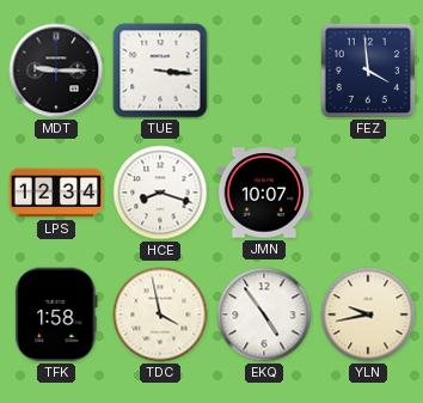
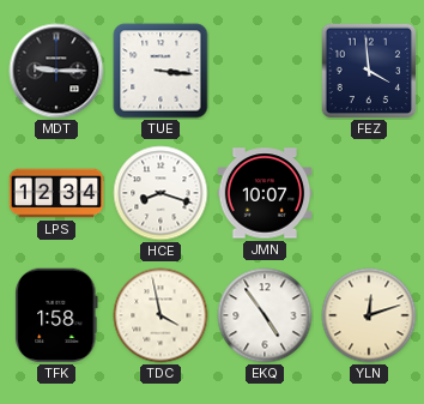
YLN: 9:43 -> 12:12
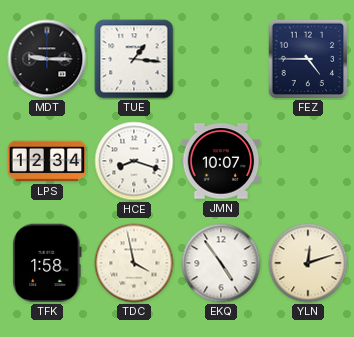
TUE: 3:16 -> 1:16
FEZ: 3:59 -> 4:45
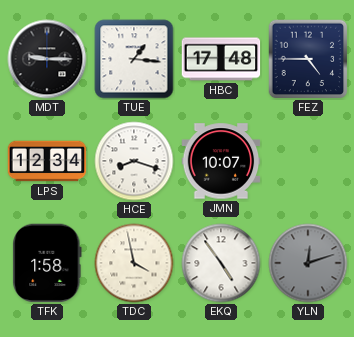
HBC: none -> 17:48
YLN dial: cream -> grey
